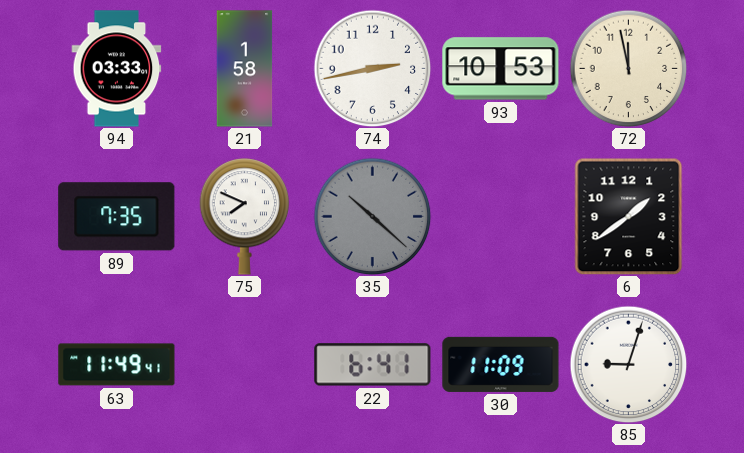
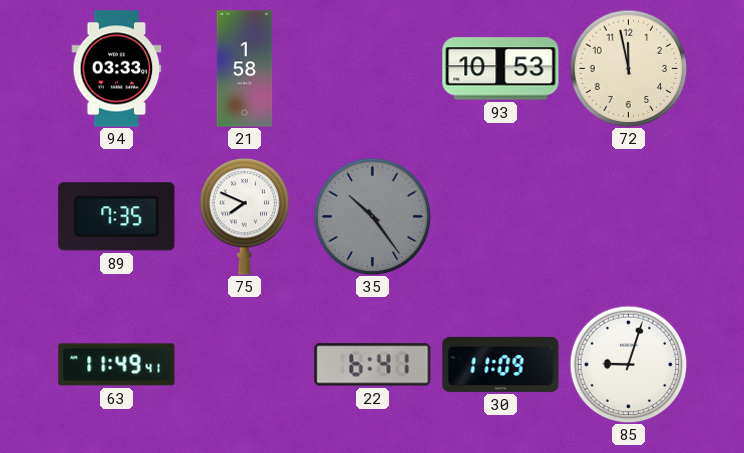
74: 2:43 -> none
35: 10:22 -> 10:24
6: 1:39 -> none
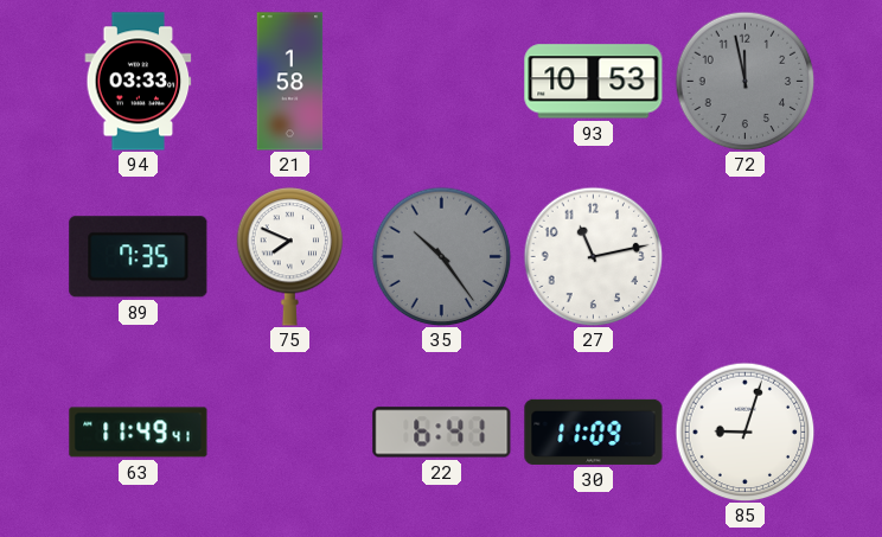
72 dial: cream -> grey
27: none -> 11:13
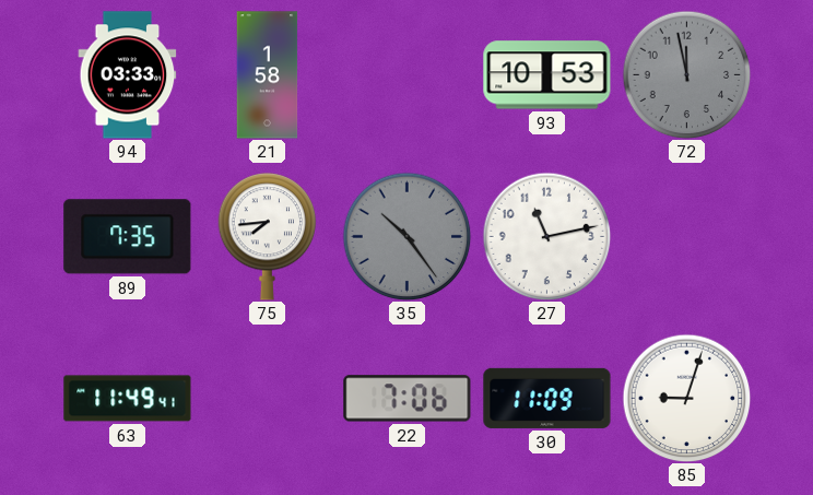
75: 7:49 -> 7:44
22: 6:41 -> 7:06
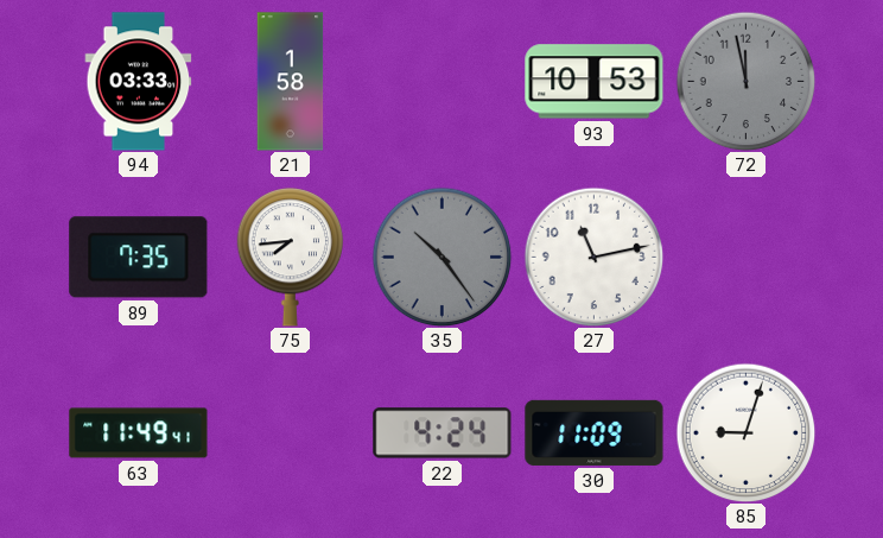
22: 7:06 -> 4:24
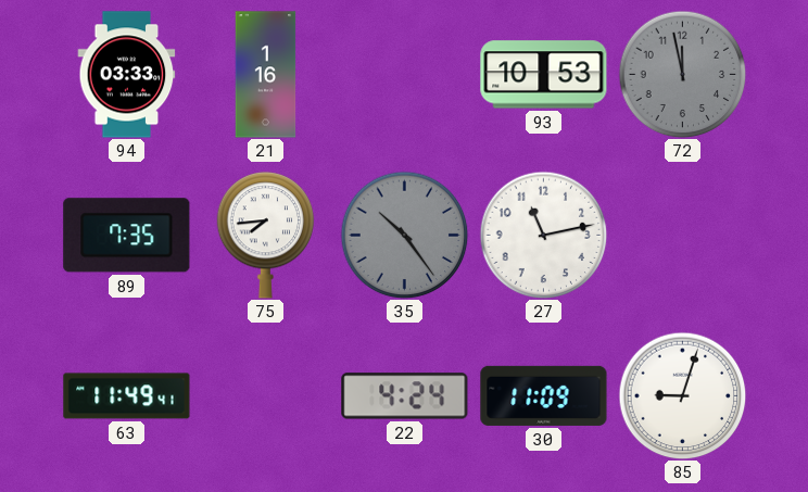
21: 1:58 -> 1:16
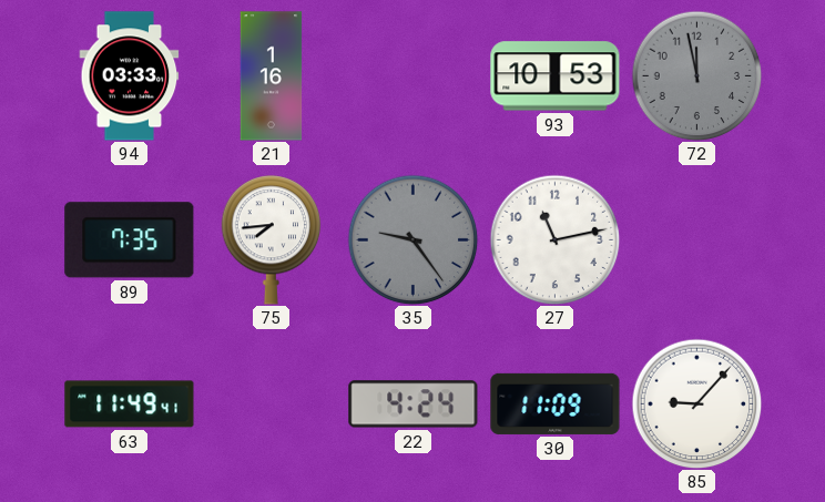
35: 10:24 -> 9:24
85: 9:03 -> 9:07
